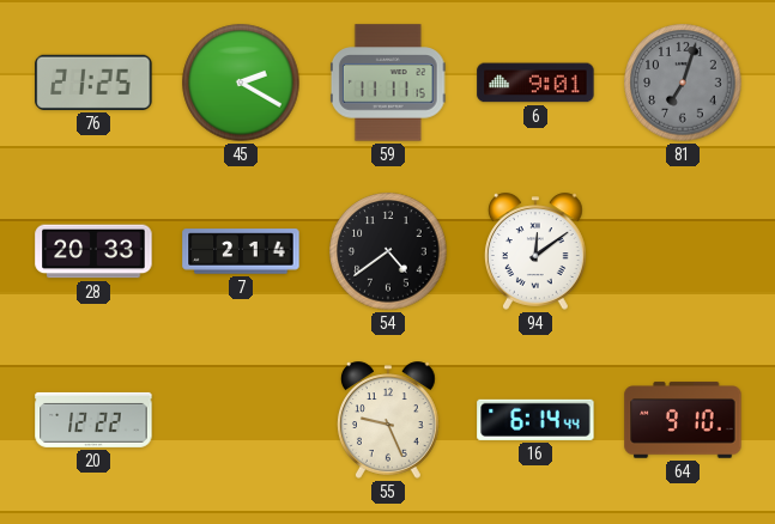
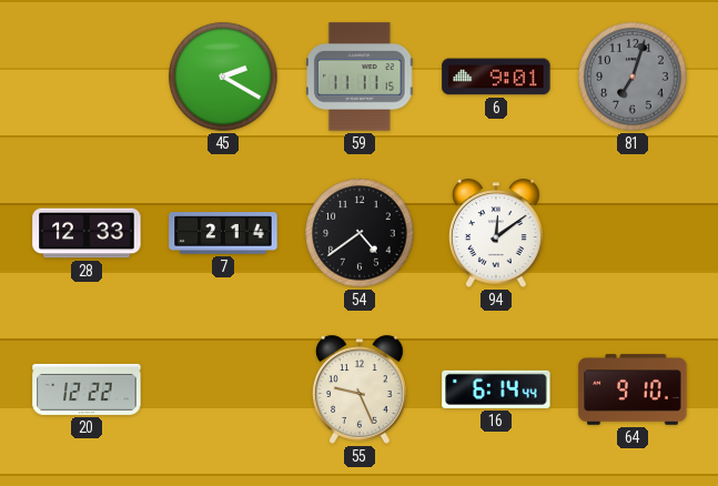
76: 21:25 -> none
28: 20:33 -> 12:33
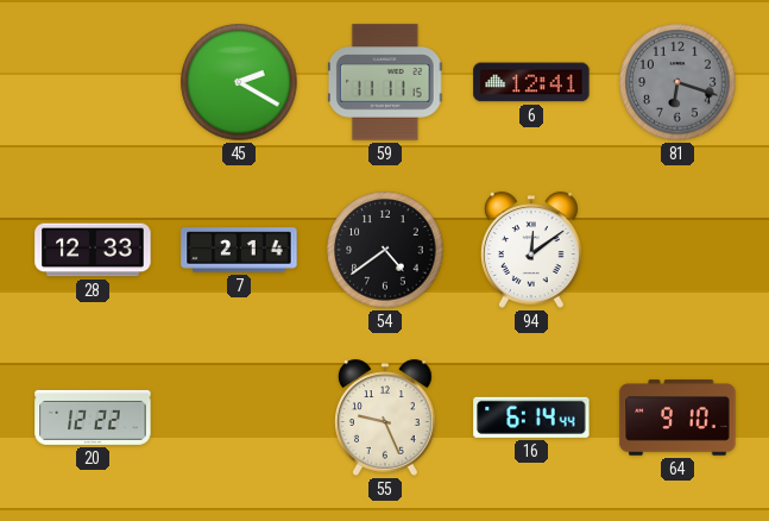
6: 9:01 -> 12:41
81: 7:03 -> 6:18
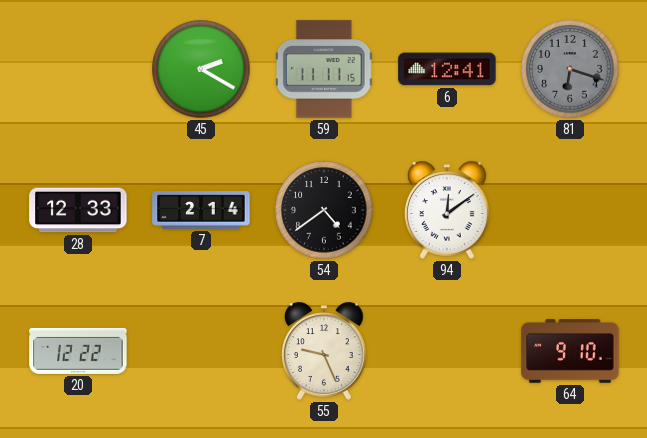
16: 6:14 -> none
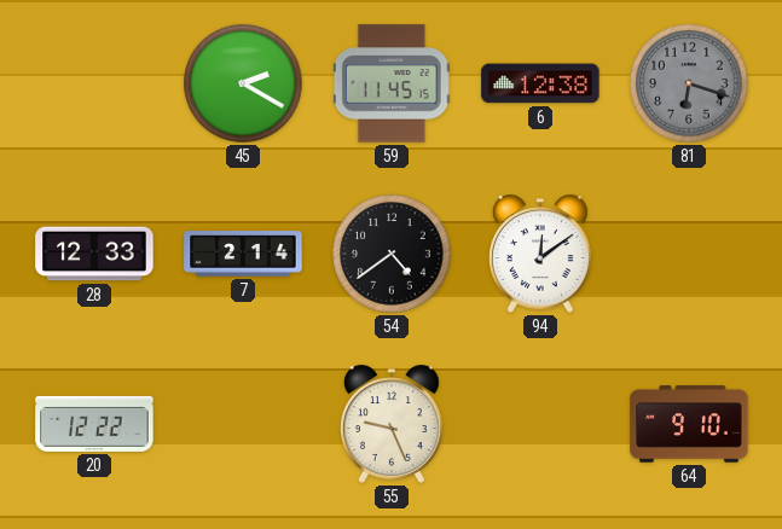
59: 11:11 -> 11:45
6: 12:41 -> 12:38
